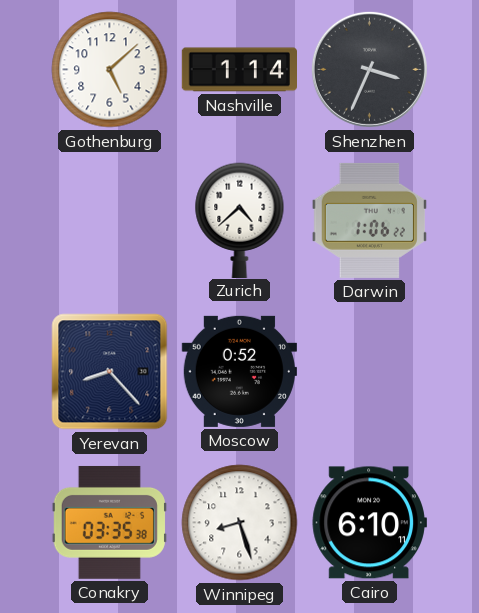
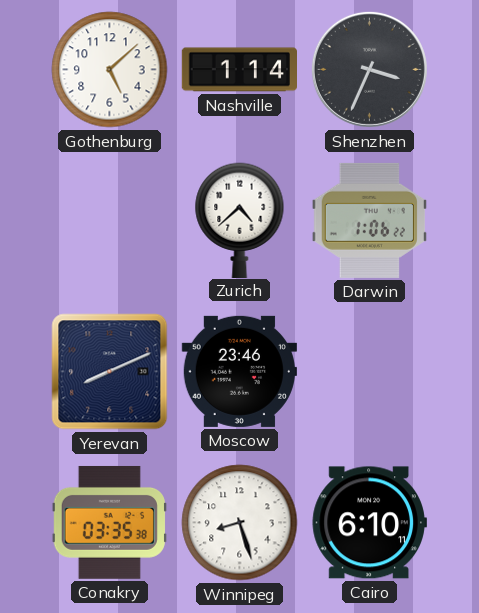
Yerevan: 8:23 -> 8:11
Moscow: 0:52 -> 23:46
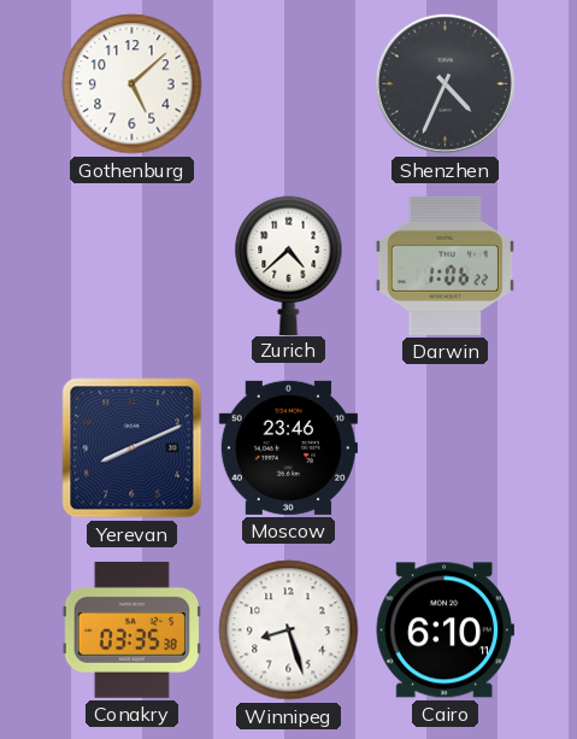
Nashville: 1:14 -> none
Shenzhen: 3:34 -> 4:34
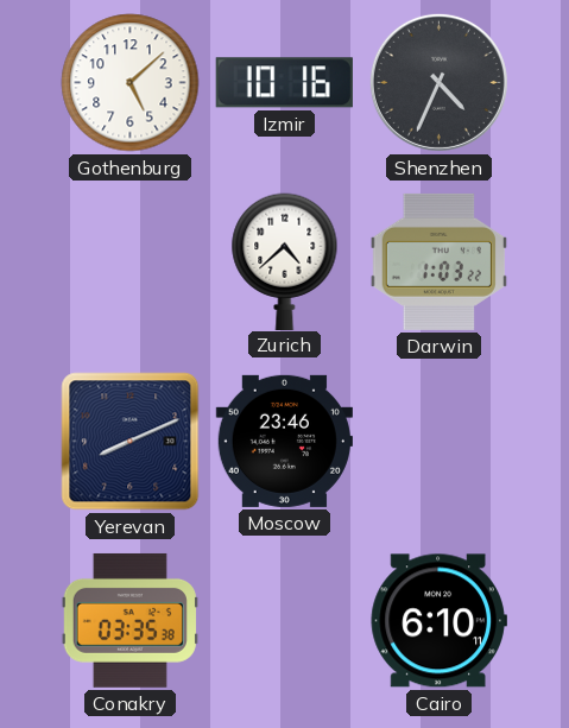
Izmir: none -> 10:16
Darwin: 1:06 -> 1:03
Winnipeg: 8:27 -> none
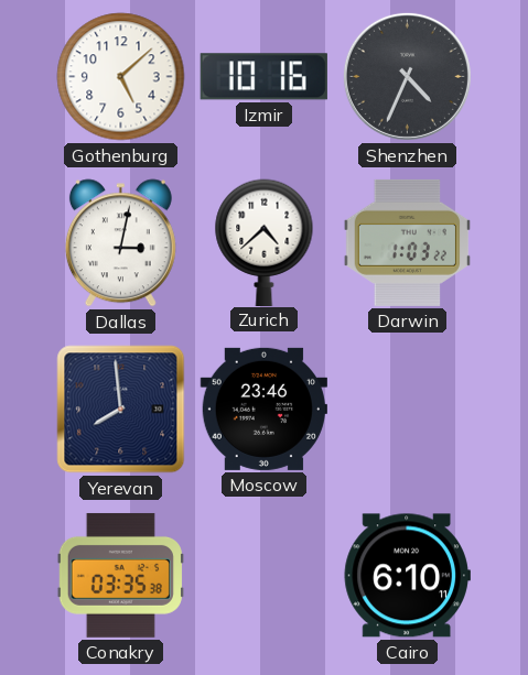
Dallas: none -> 3:02
Yerevan: 8:11 -> 7:59
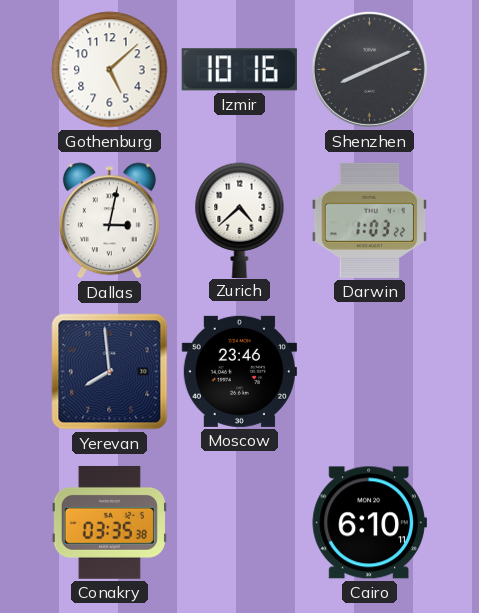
Shenzhen: 4:34 -> 8:11
